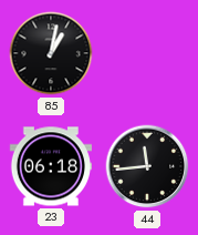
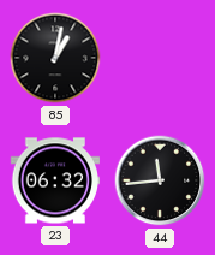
23: 06:18 -> 06:32
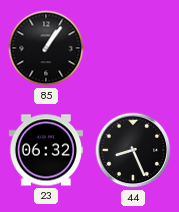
85: 1:02 -> 1:06
44: 11:44 -> 8:26
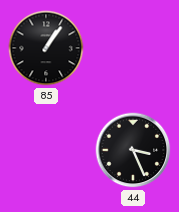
23: 06:32 -> none
44: 8:26 -> 3:26
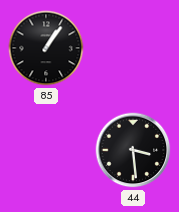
44: 3:26 -> 3:29
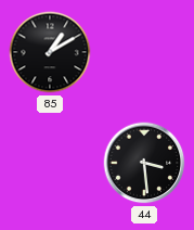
85: 1:06 -> 1:10
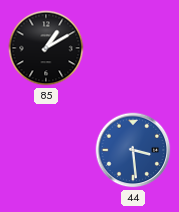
44 dial: black -> blue
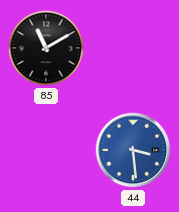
85: 1:10 -> 11:10
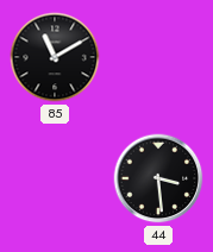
44 dial: blue -> black
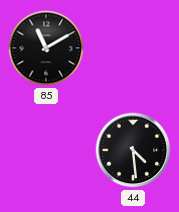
44: 3:29 -> 4:29
